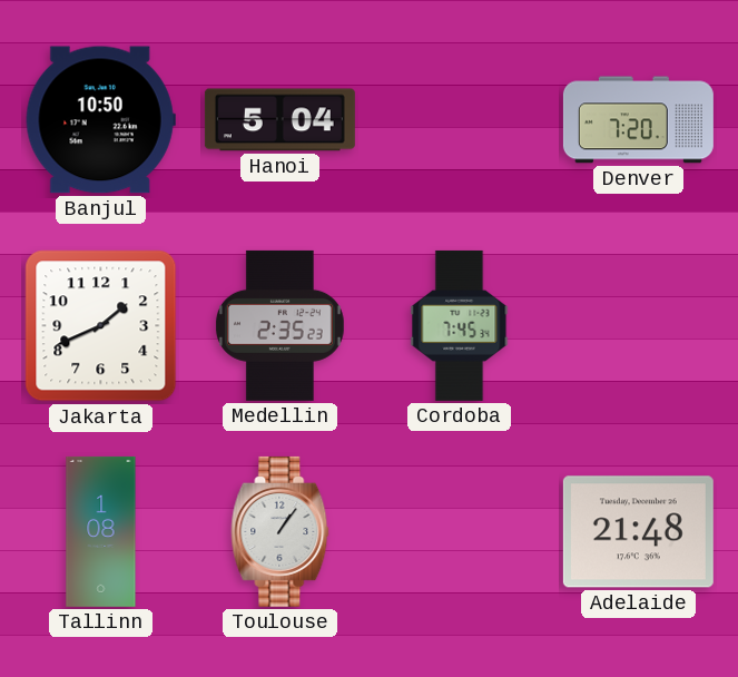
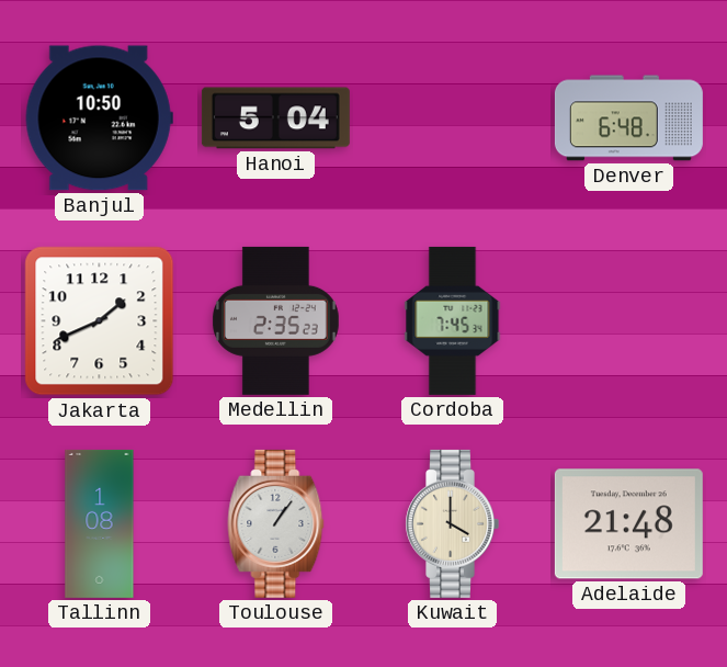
Denver: 7:20 -> 6:48
Kuwait: none -> 4:00
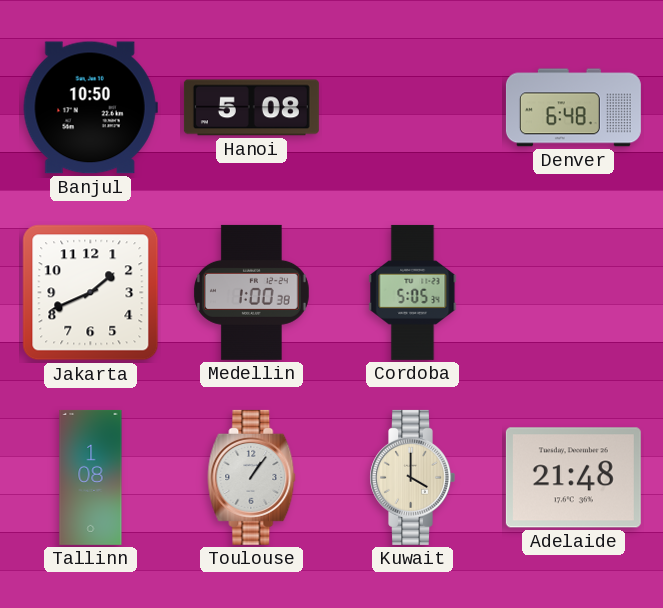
Hanoi: 5:04 -> 5:08
Medellin: 2:35 -> 1:00
Cordoba: 7:45 -> 5:05
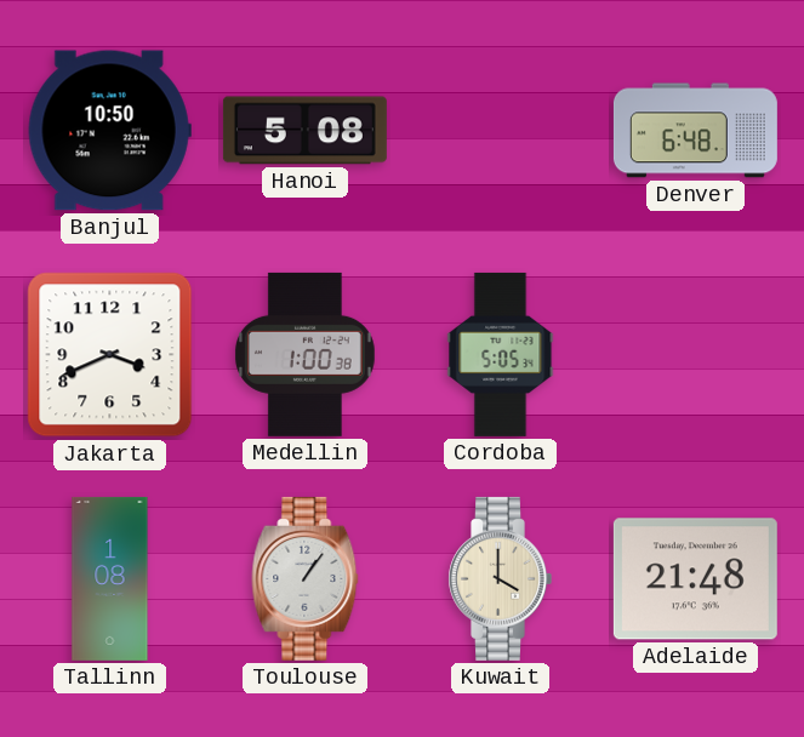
Jakarta: 1:41 -> 3:41
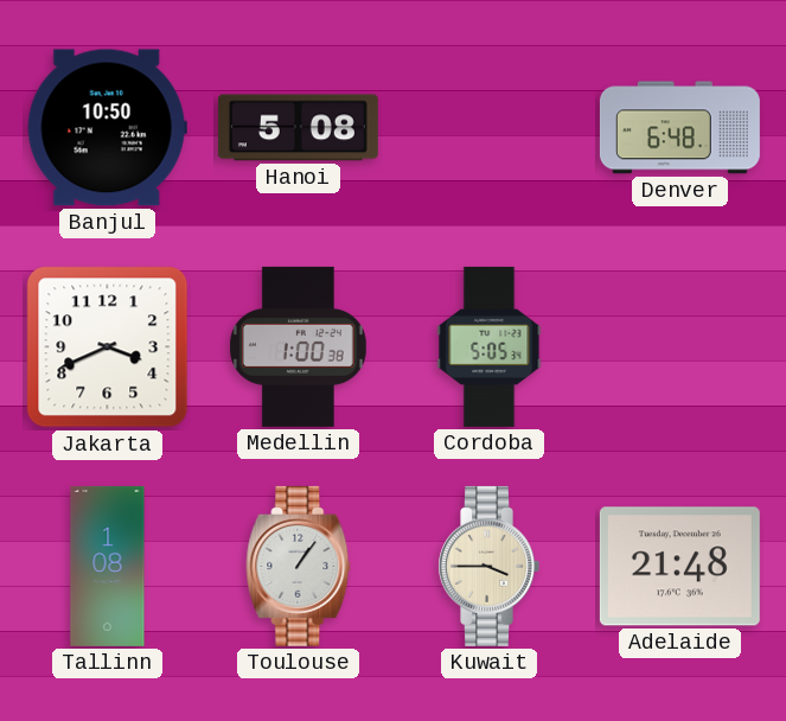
Kuwait: 4:00 -> 3:45
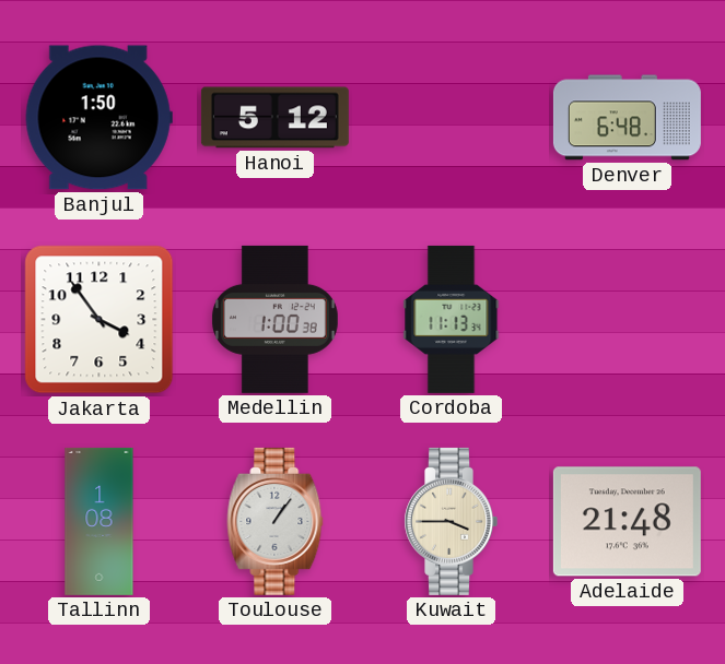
Banjul: 10:50 -> 1:50
Hanoi: 5:08 -> 5:12
Jakarta: 3:41 -> 3:54
Cordoba: 5:05 -> 11:13
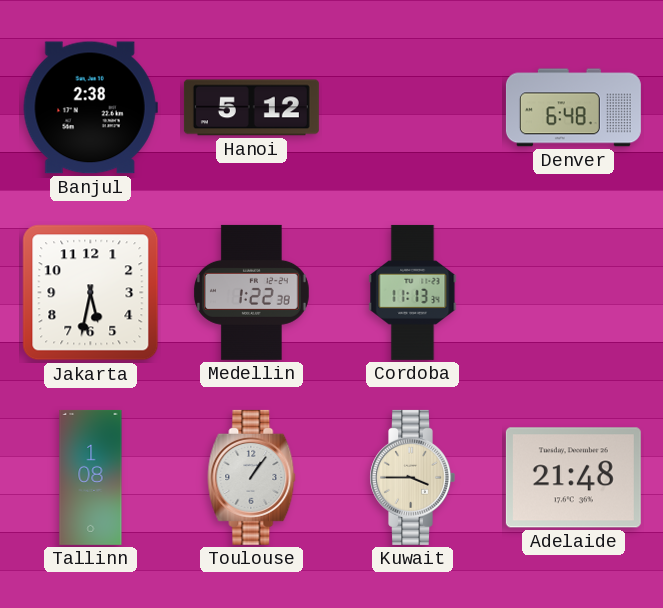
Banjul: 1:50 -> 2:38
Jakarta: 3:54 -> 5:32
Medellin: 1:00 -> 1:22
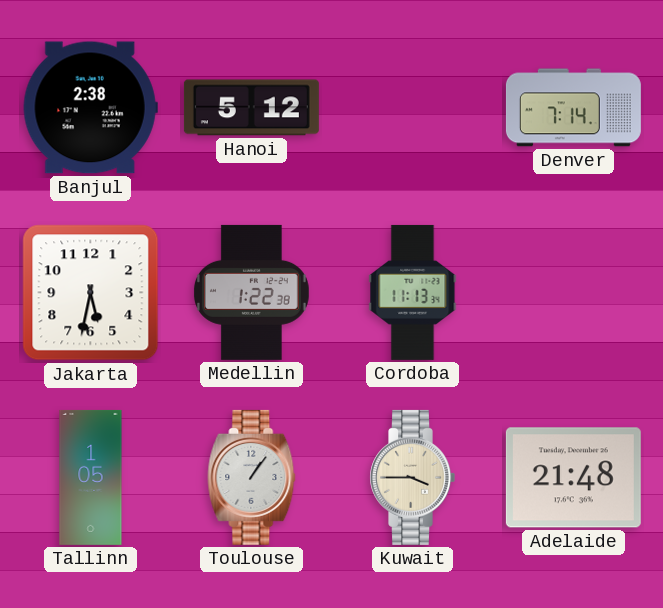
Denver: 6:48 -> 7:14
Tallinn: 1:08 -> 1:05
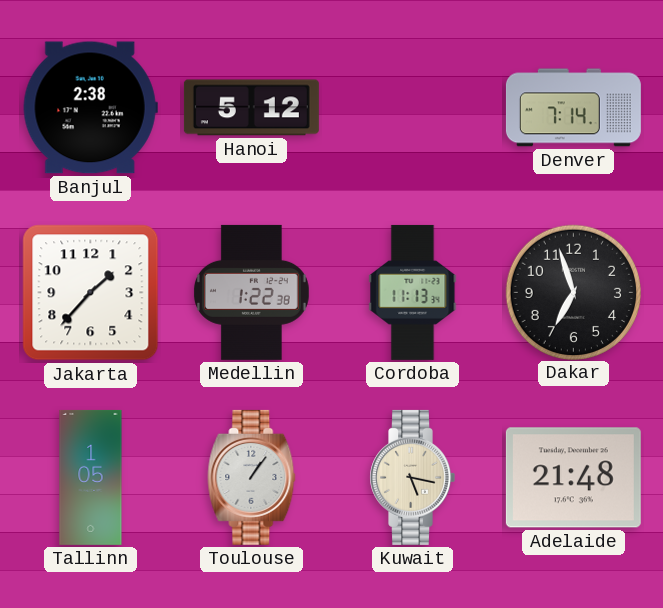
Jakarta: 5:32 -> 1:37
Dakar: none -> 6:57
Kuwait: 3:45 -> 5:17
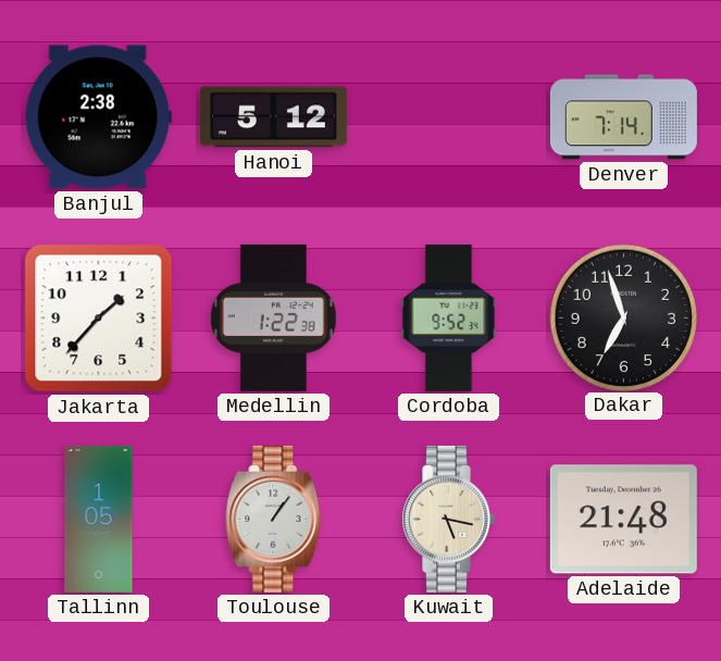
Cordoba: 11:13 -> 9:52
